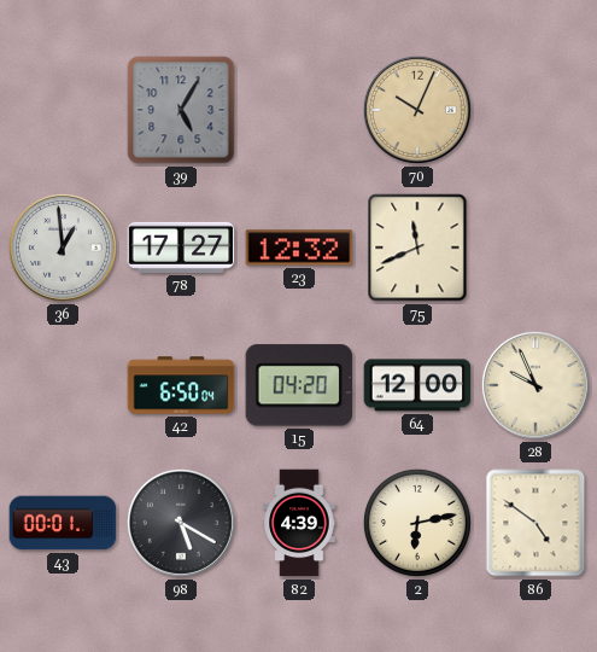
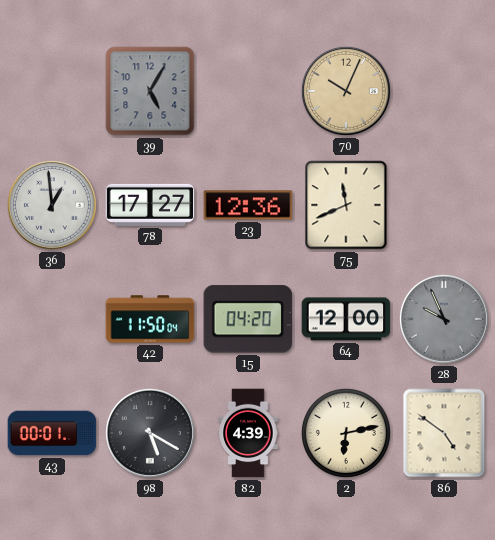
23: 12:32 -> 12:36
42: 6:50 -> 11:50
28 dial: cream -> grey
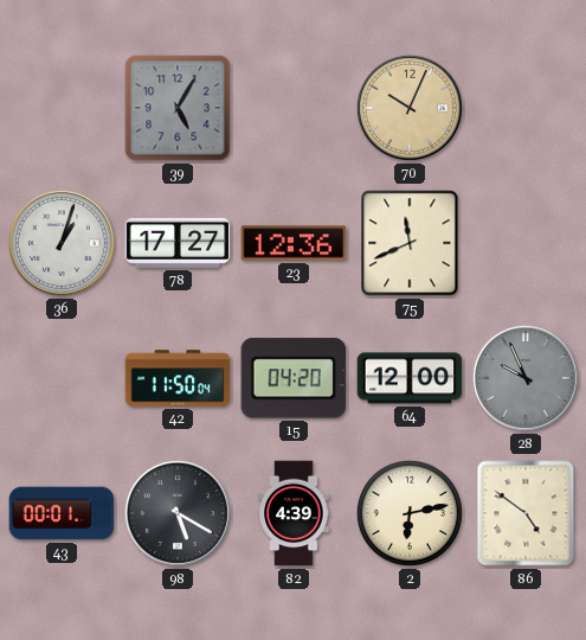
36: 12:59 -> 1:03
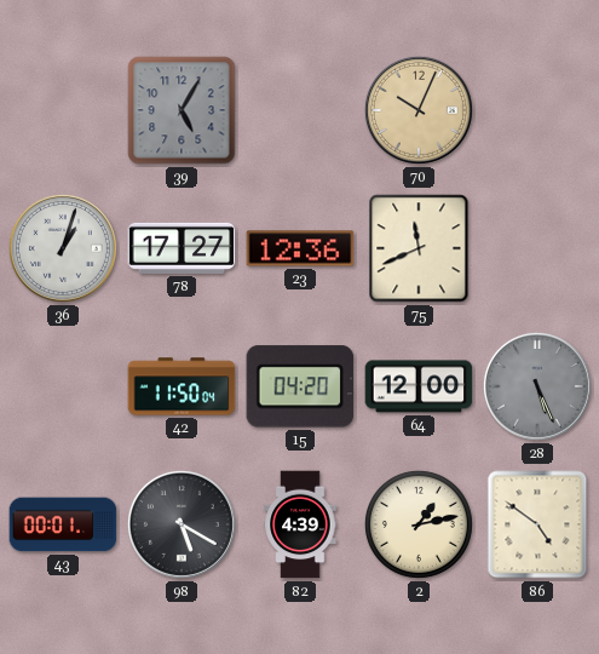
28: 9:56 -> 5:26
2: 6:13 -> 1:13
